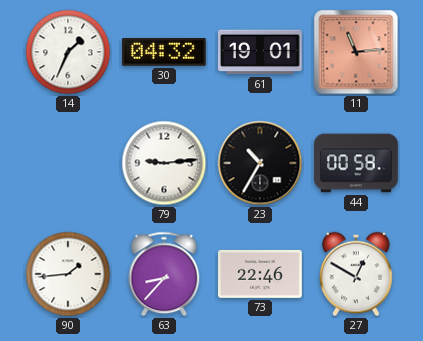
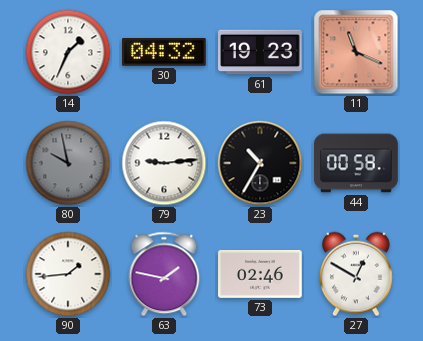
61: 19:01 -> 19:23
11: 11:14 -> 11:19
80: none -> 9:58
63: 8:37 -> 1:47
73: 22:46 -> 02:46
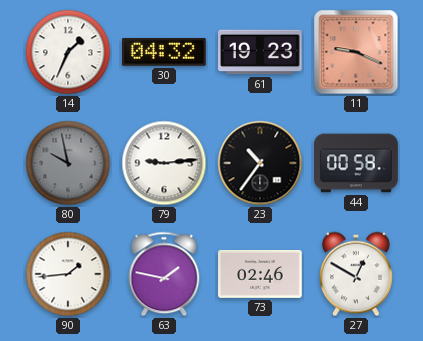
11: 11:19 -> 9:19
23: 10:35 -> 10:36
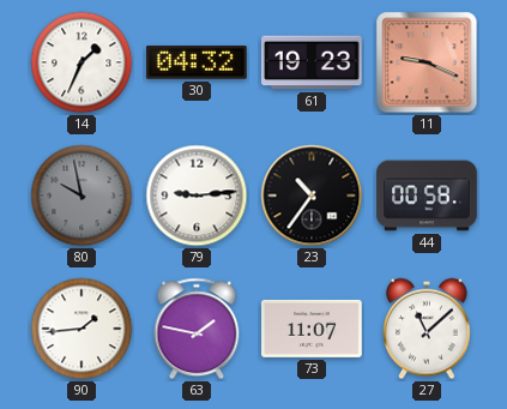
73: 02:46 -> 11:07
27: 12:50 -> 11:08
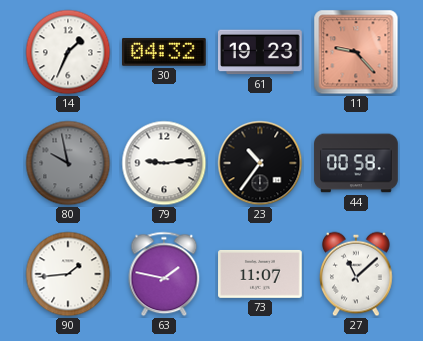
11: 9:19 -> 9:23
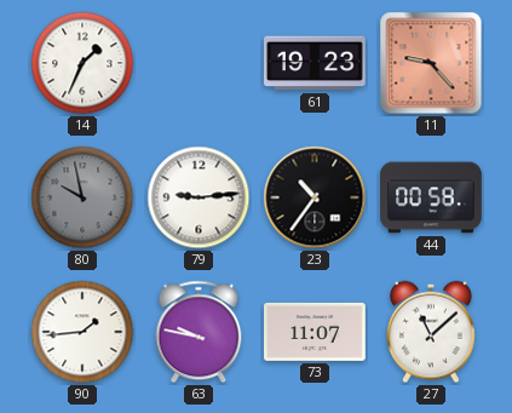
30: 04:32 -> none
63: 1:47 -> 9:47
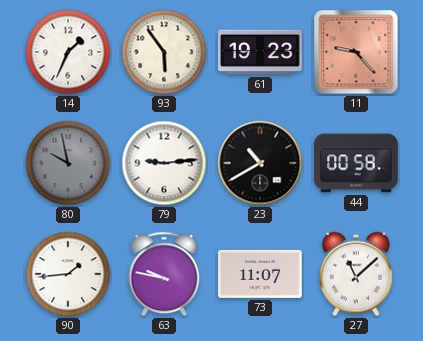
93: none -> 5:54
23: 10:36 -> 10:40
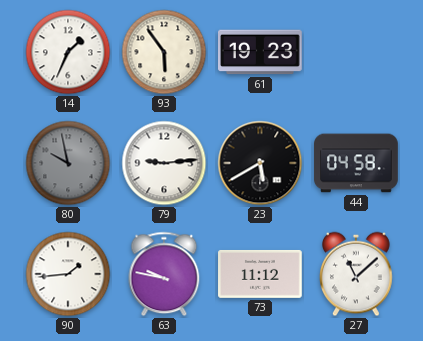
11: 9:23 -> none
23: 10:40 -> 5:40
44: 00:58 -> 04:58
73: 11:07 -> 11:12
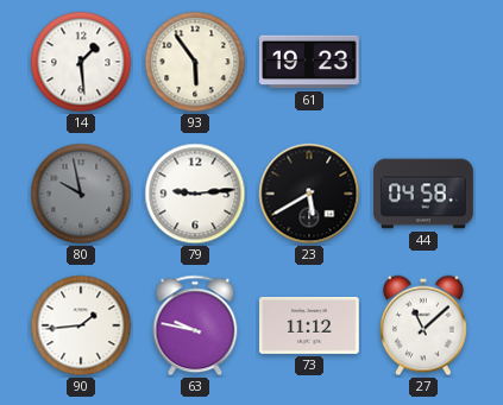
14: 1:34 -> 1:29
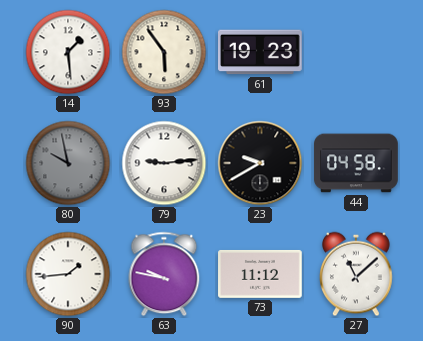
23: 5:40 -> 9:40
